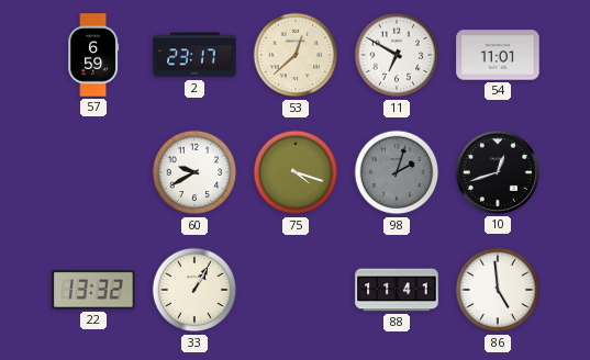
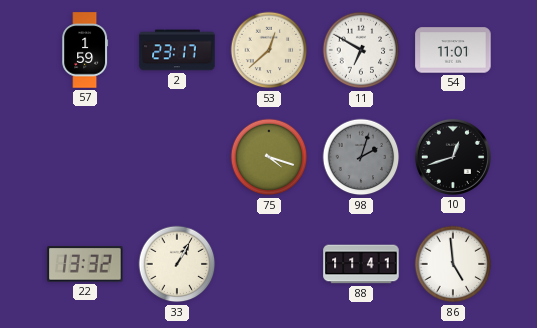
57: 6:59 -> 1:59
60: 9:40 -> none
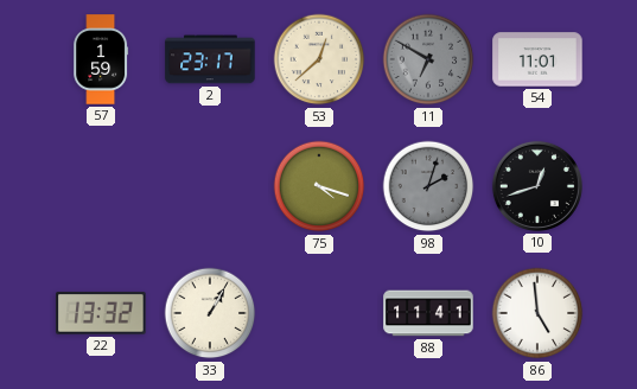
11 dial: white -> grey
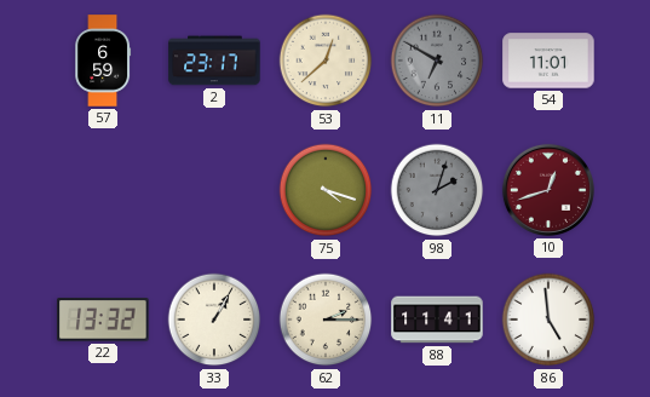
57: 1:59 -> 6:59
10 dial: black -> burgundy
62: none -> 2:15
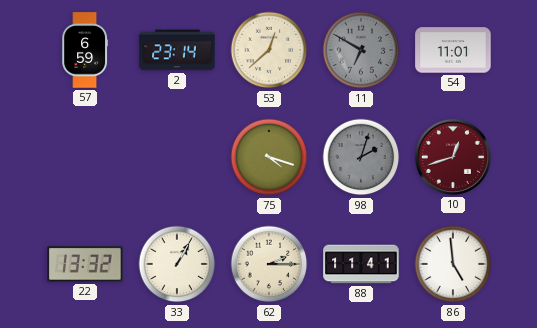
2: 23:17 -> 23:14
